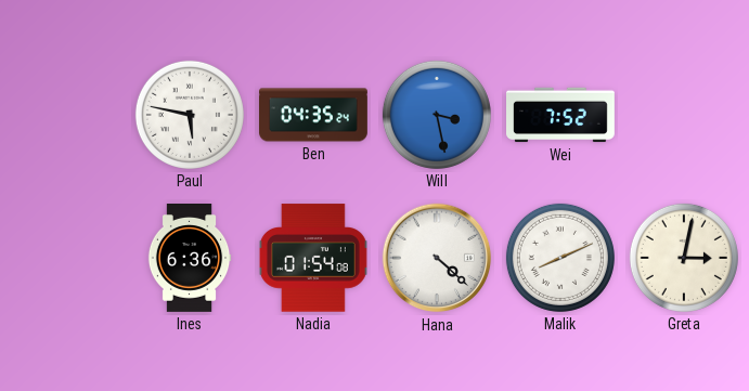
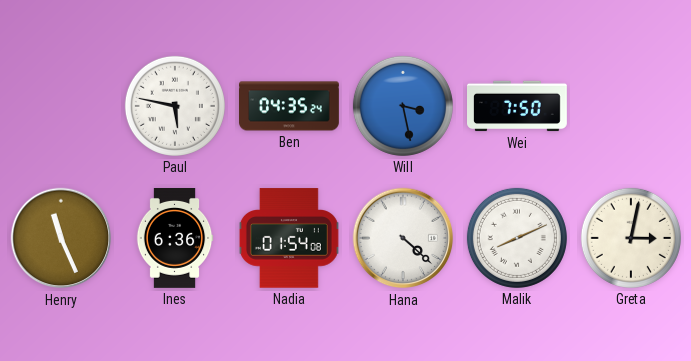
Wei: 7:52 -> 7:50
Henry: none -> 11:26
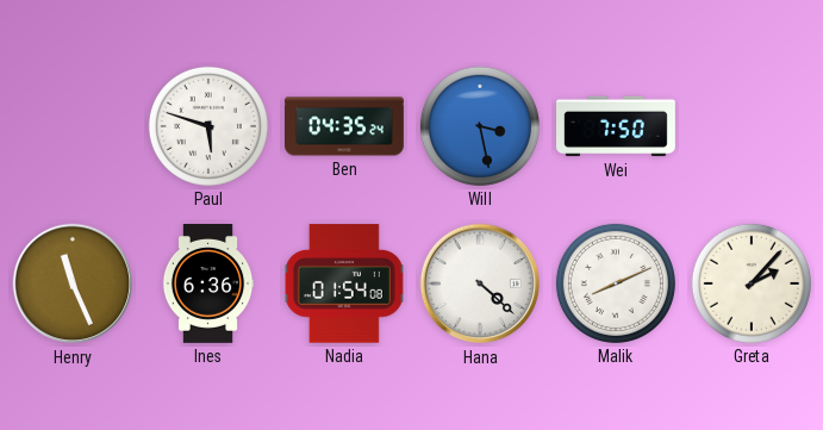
Paul: 5:47 -> 5:48
Greta: 3:02 -> 2:07
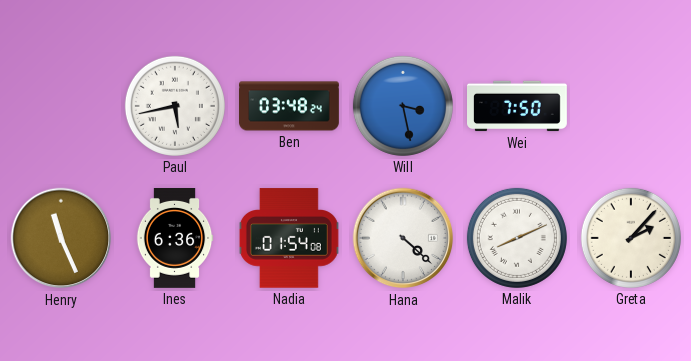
Paul: 5:48 -> 5:43
Ben: 04:35 -> 03:48
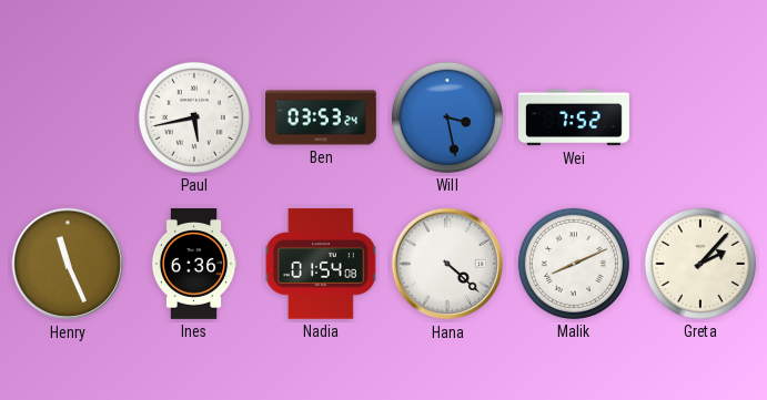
Ben: 03:48 -> 03:53
Wei: 7:50 -> 7:52
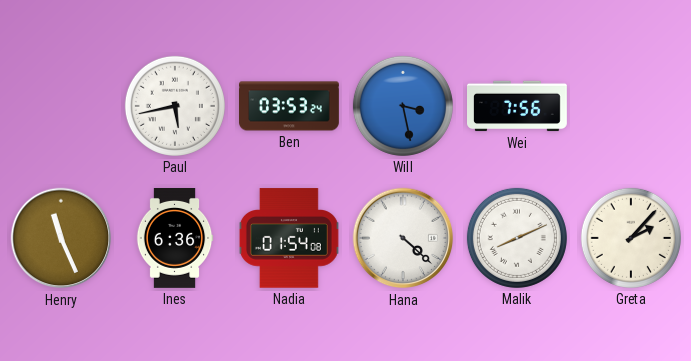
Wei: 7:52 -> 7:56
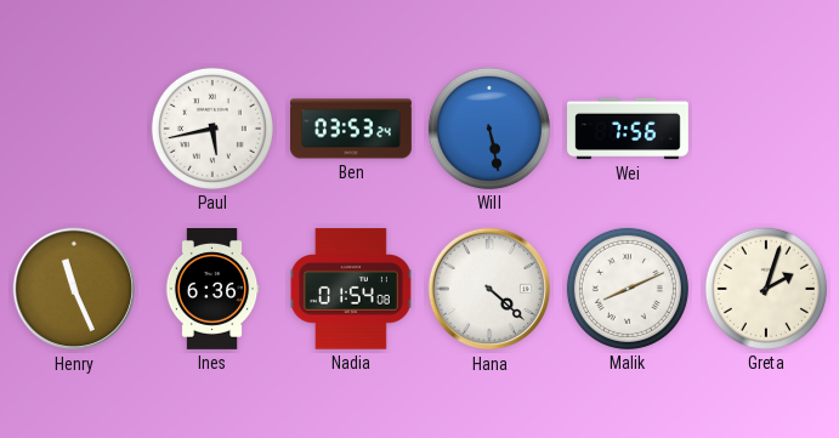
Will: 3:28 -> 5:28
Greta: 2:07 -> 2:03
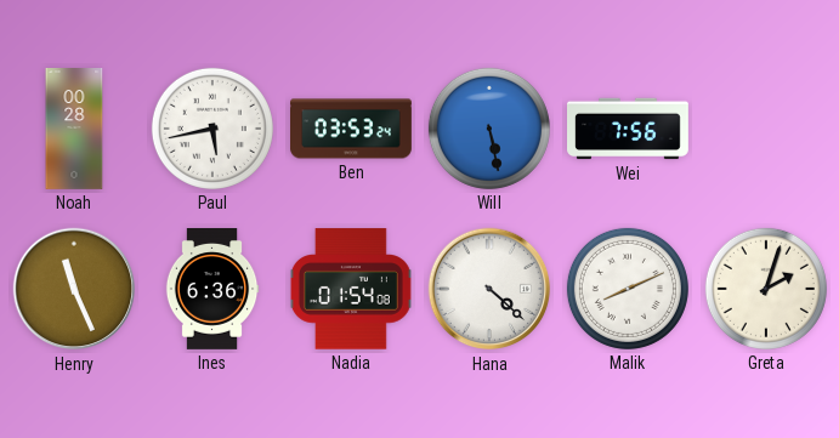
Noah: none -> 00:28
